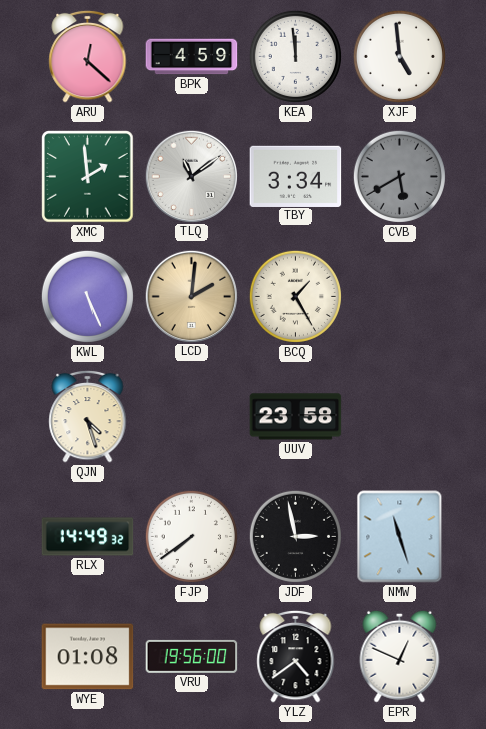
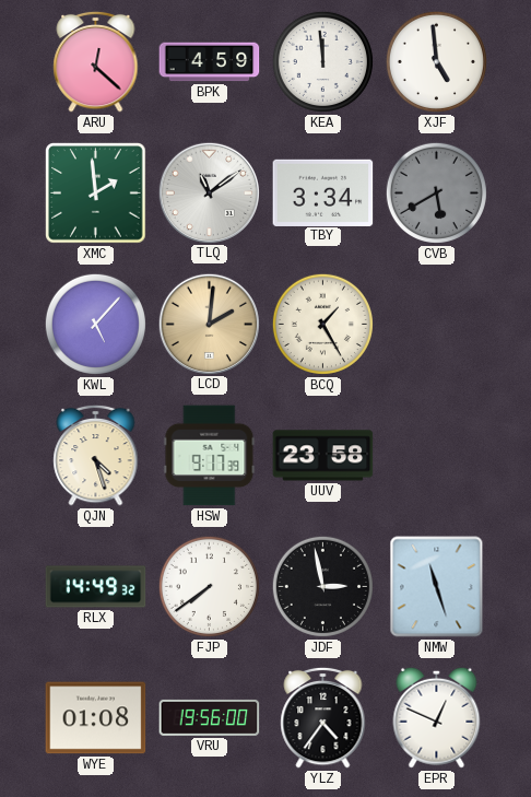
KWL: 5:26 -> 5:07
HSW: none -> 9:17
YLZ: 4:39 -> 4:36
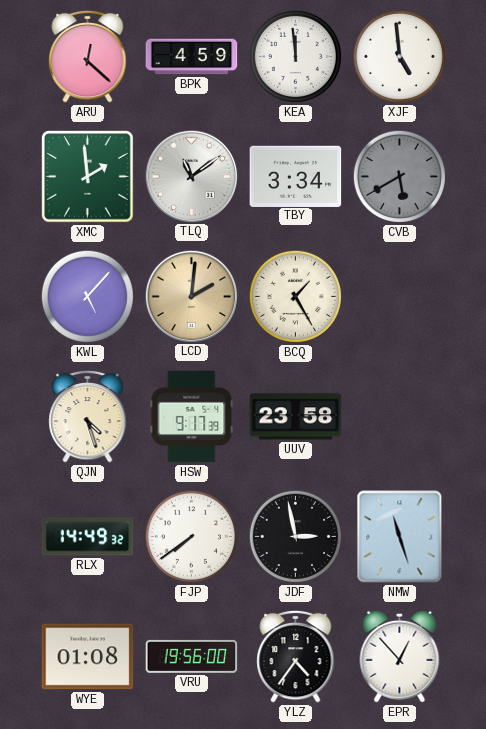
EPR: 12:49 -> 12:53
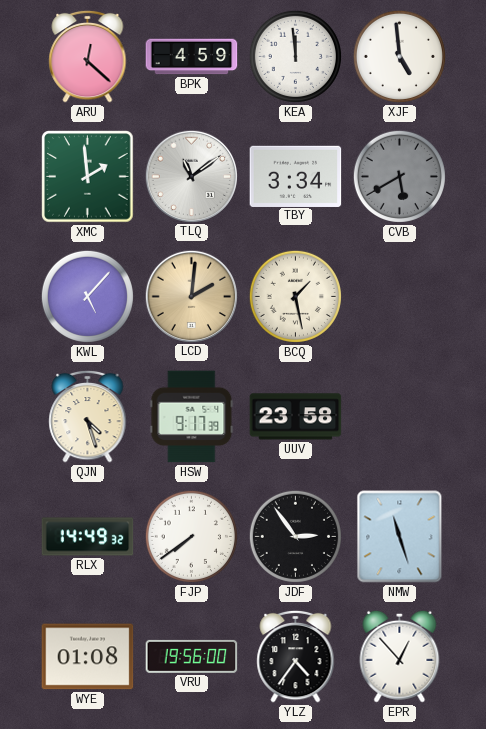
BCQ: 1:25 -> 1:28
JDF: 2:58 -> 2:54
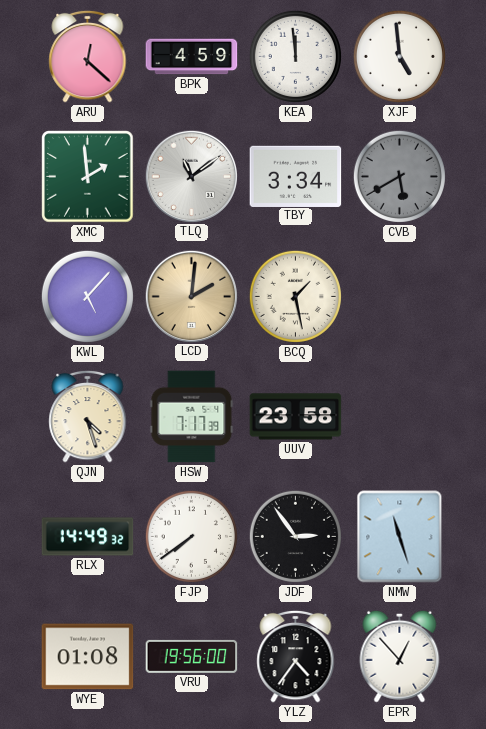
HSW: 9:17 -> 7:17
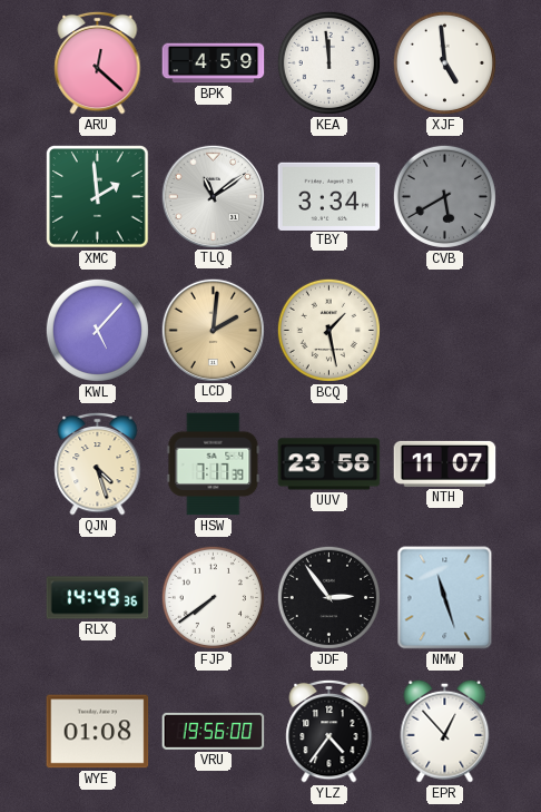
NTH: none -> 11:07
RLX: 14:49:32 -> 14:49:36
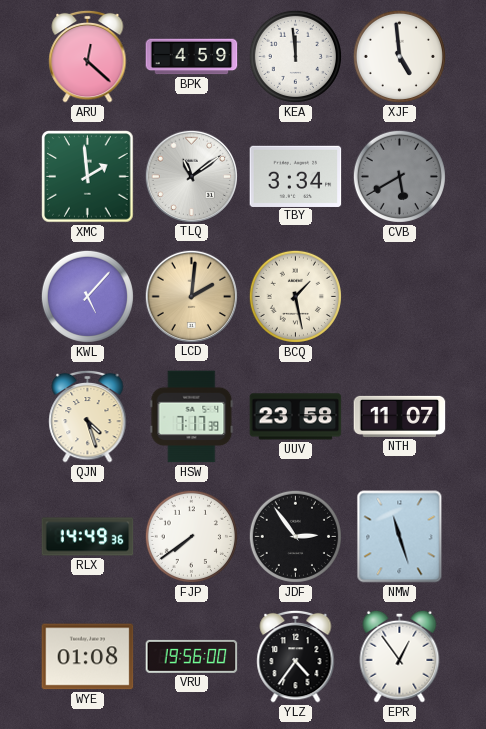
EPR: 12:53 -> 12:54
